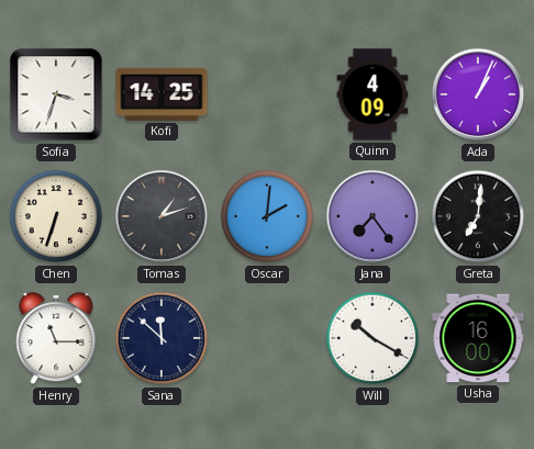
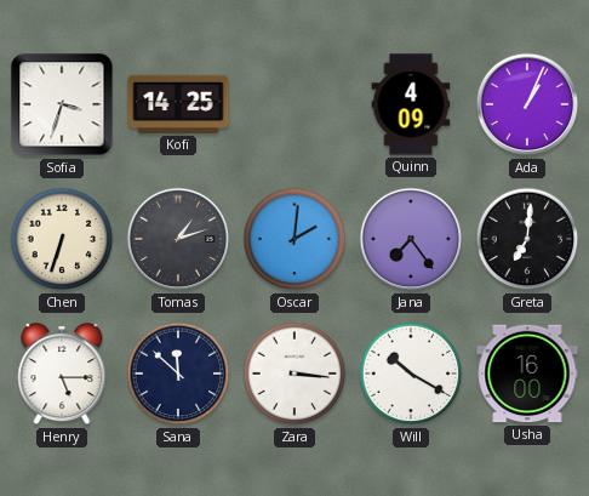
Henry: 11:15 -> 5:15
Zara: none -> 3:16
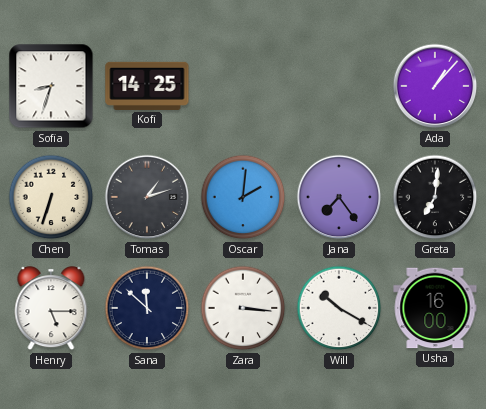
Sofia: 3:33 -> 8:33
Quinn: 4:09 -> none
Ada: 1:04 -> 1:07
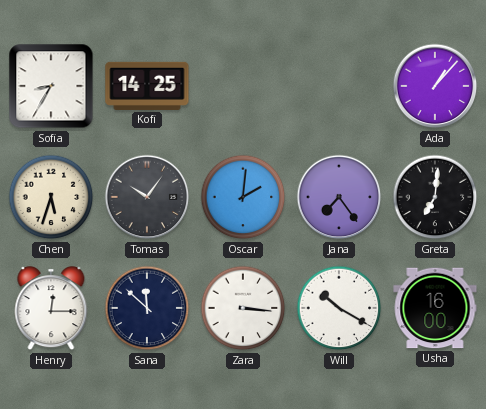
Sofia: 8:33 -> 8:35
Chen: 6:33 -> 5:33
Tomas: 1:12 -> 10:06
Henry: 5:15 -> 12:15
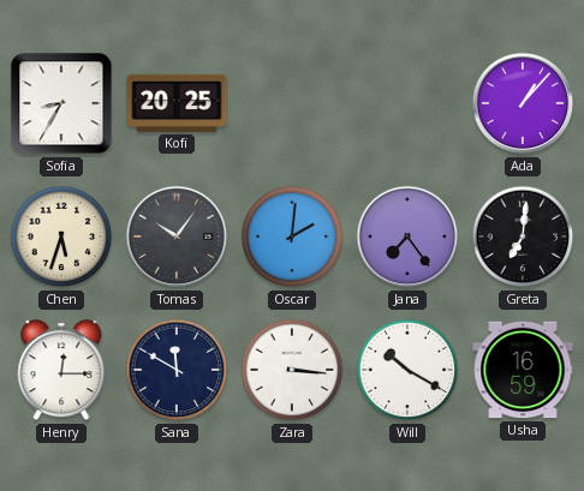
Kofi: 14:25 -> 20:25
Sana: 11:52 -> 11:50
Usha: 16:00 -> 16:59
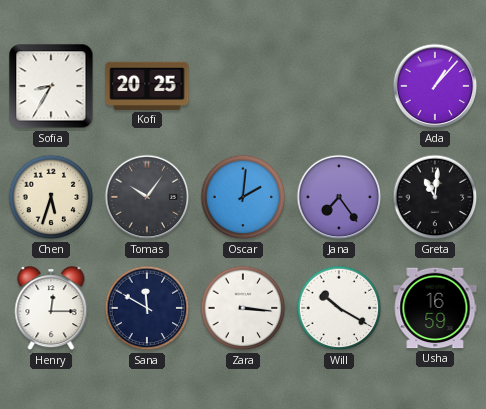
Greta: 7:01 -> 11:01
